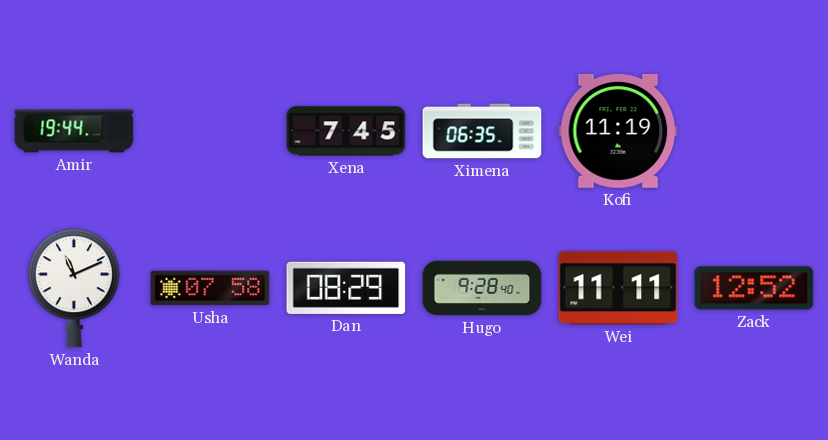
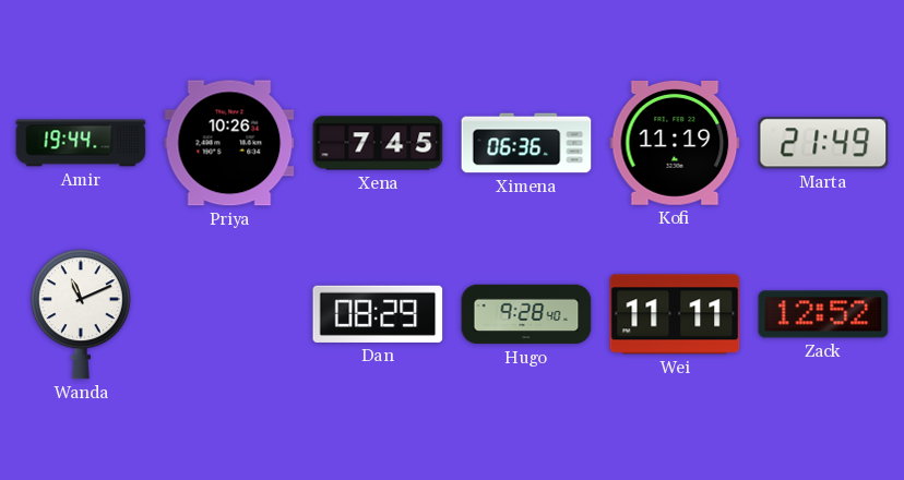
Priya: none -> 10:26
Ximena: 06:35 -> 06:36
Marta: none -> 21:49
Usha: 07:58 -> none
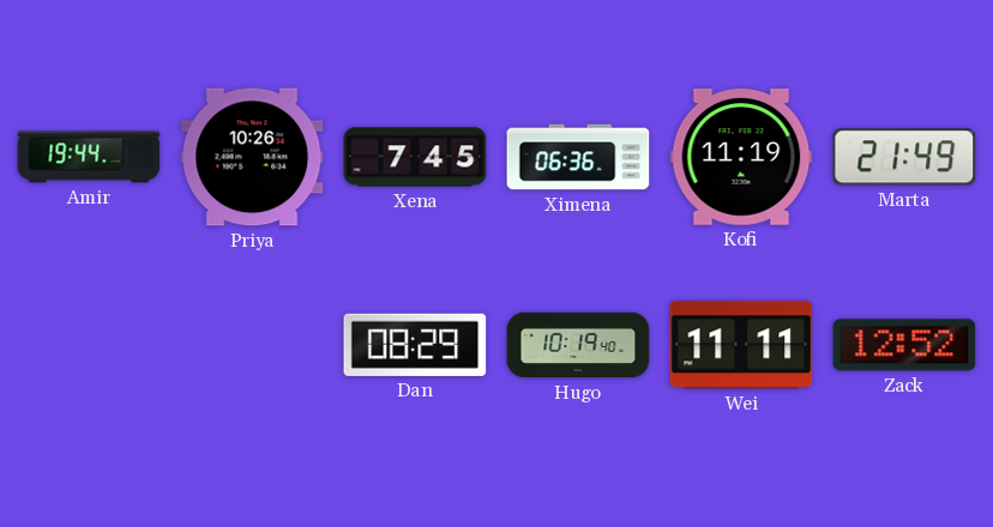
Wanda: 11:11 -> none
Hugo: 9:28 -> 10:19
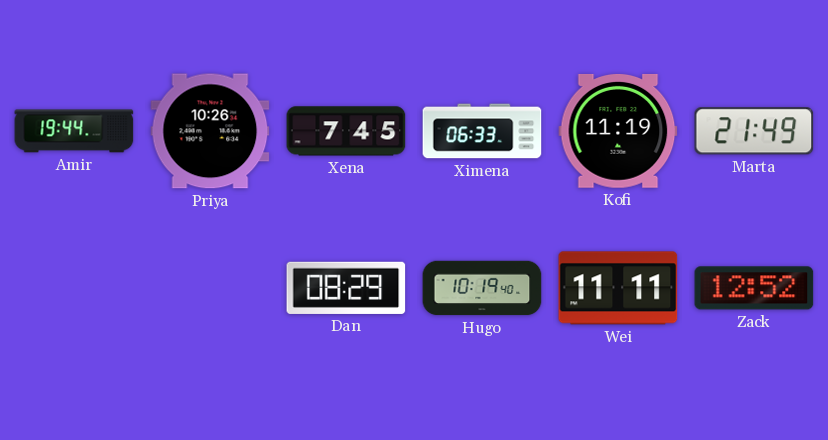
Ximena: 06:36 -> 06:33
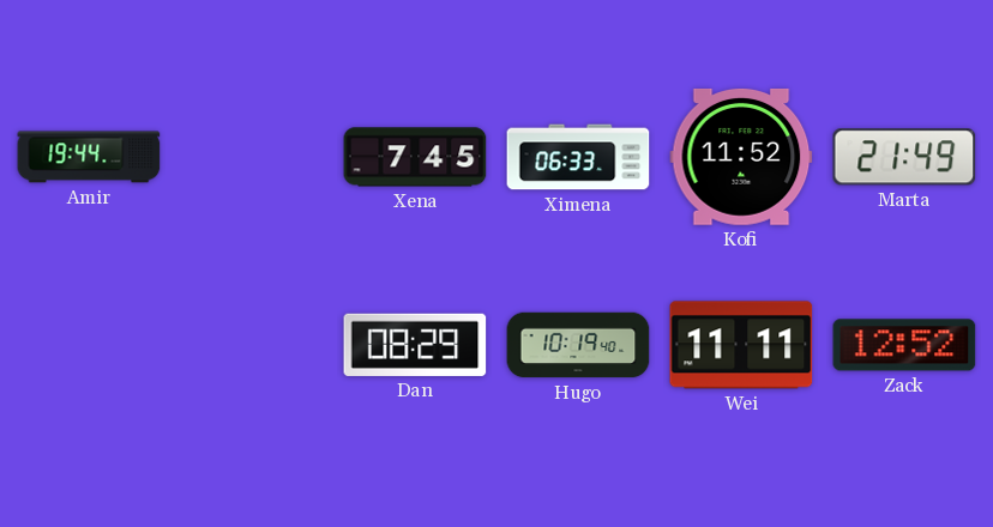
Priya: 10:26 -> none
Kofi: 11:19 -> 11:52
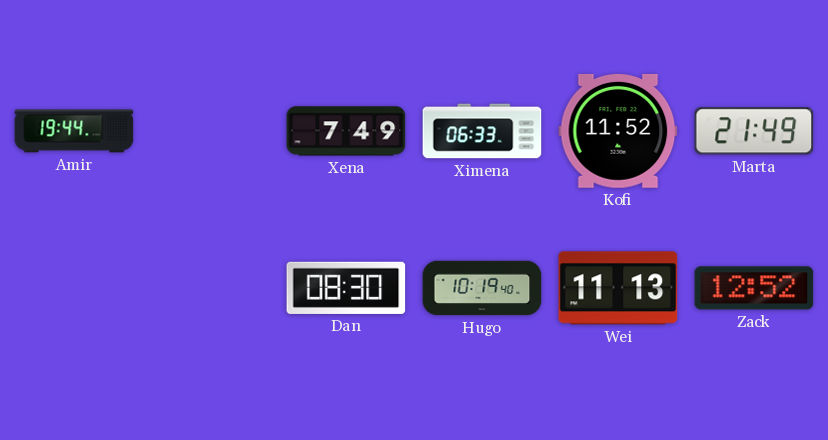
Xena: 7:45 -> 7:49
Dan: 08:29 -> 08:30
Wei: 11:11 -> 11:13
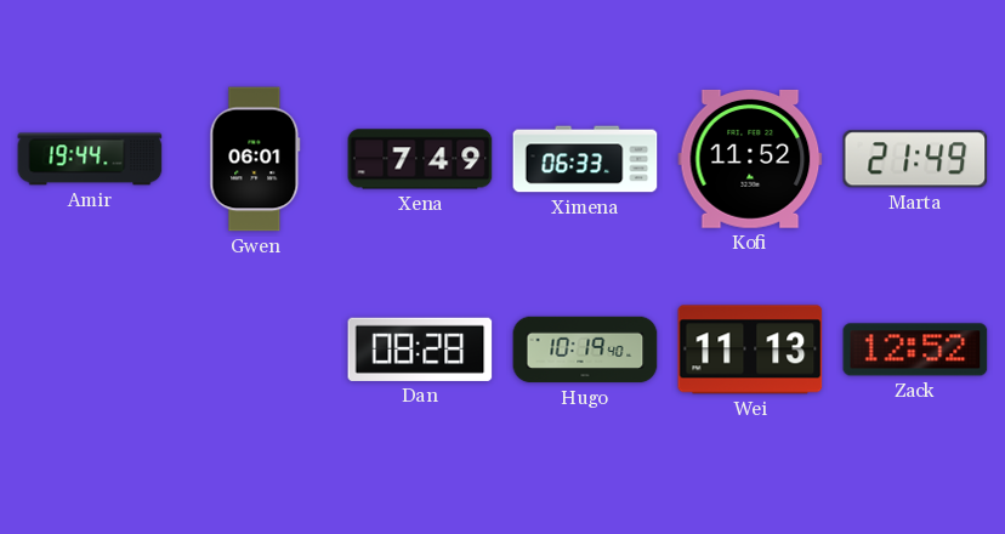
Gwen: none -> 06:01
Dan: 08:30 -> 08:28
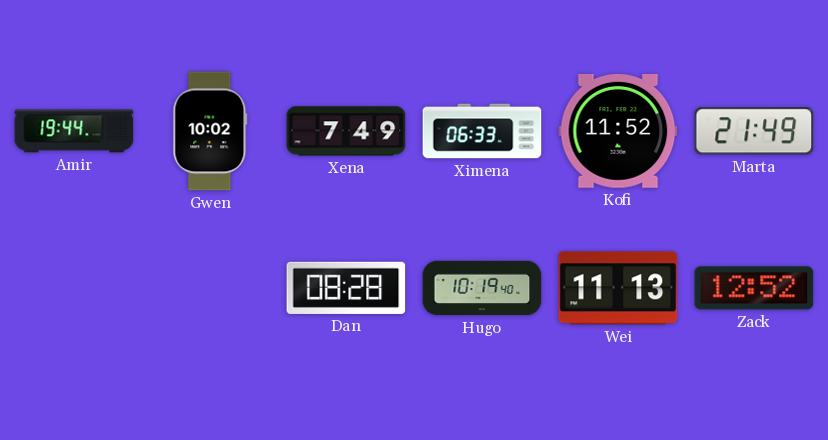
Gwen: 06:01 -> 10:02
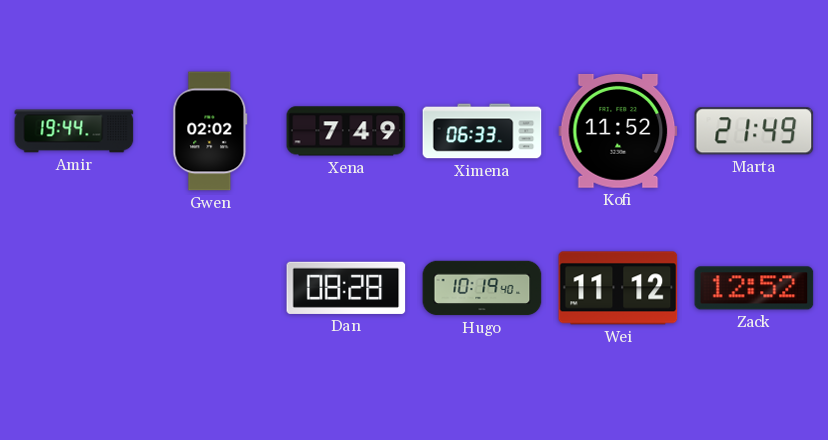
Gwen: 10:02 -> 02:02
Wei: 11:13 -> 11:12
